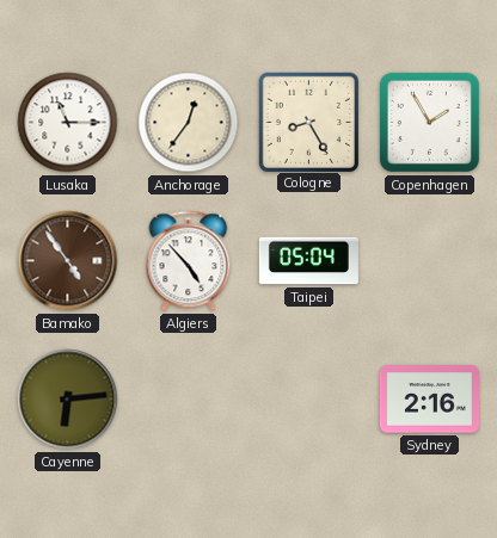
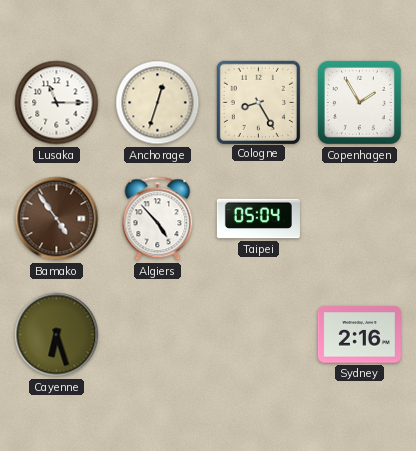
Anchorage: 12:36 -> 12:33
Cayenne: 6:14 -> 6:27
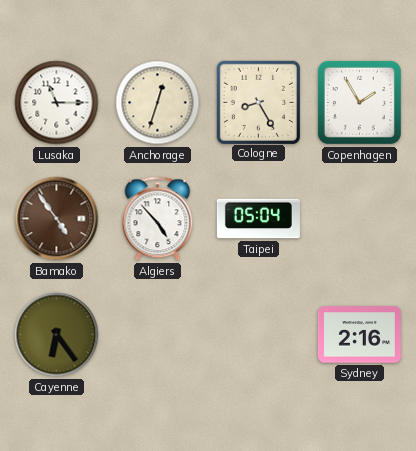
Cayenne: 6:27 -> 6:24
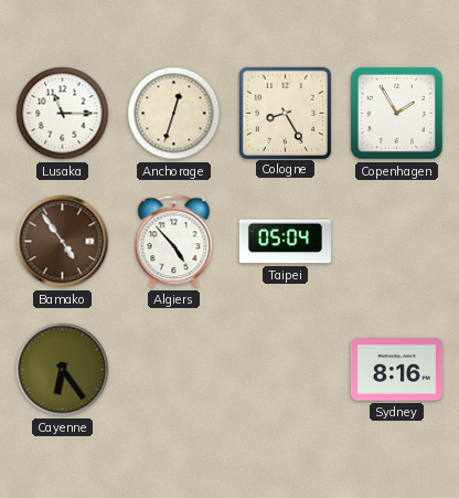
Sydney: 2:16 -> 8:16
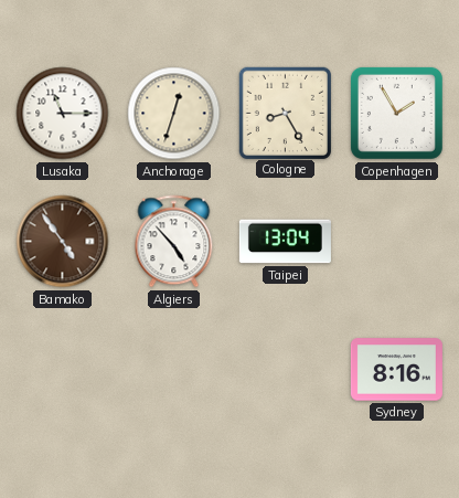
Taipei: 05:04 -> 13:04
Cayenne: 6:24 -> none
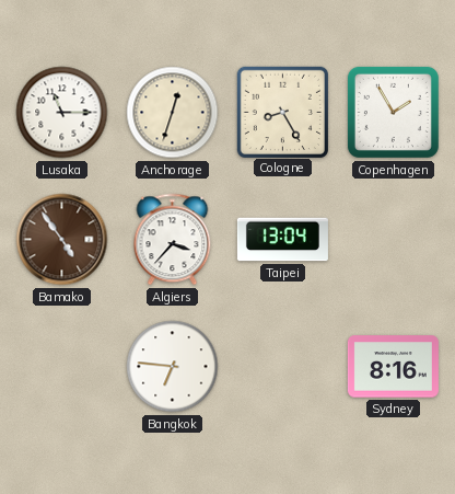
Algiers: 4:53 -> 3:37
Bangkok: none -> 6:46
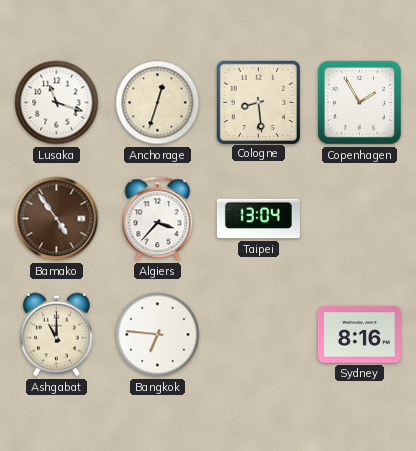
Lusaka: 11:15 -> 11:18
Cologne: 8:25 -> 8:29
Ashgabat: none -> 11:00
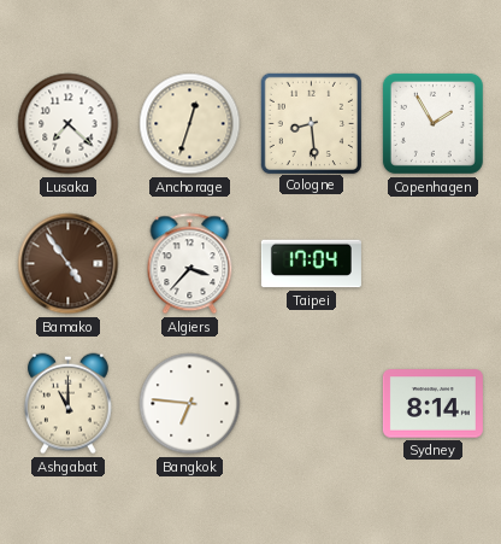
Lusaka: 11:18 -> 7:22
Taipei: 13:04 -> 17:04
Sydney: 8:16 -> 8:14
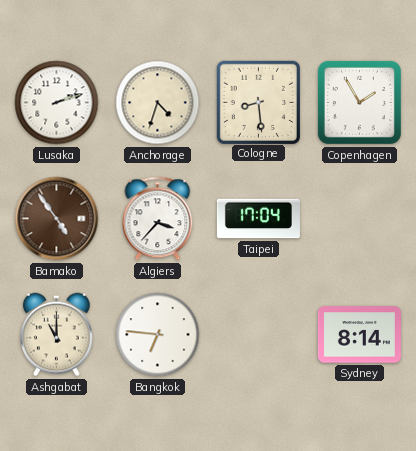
Lusaka: 7:22 -> 2:12
Anchorage: 12:33 -> 4:33
